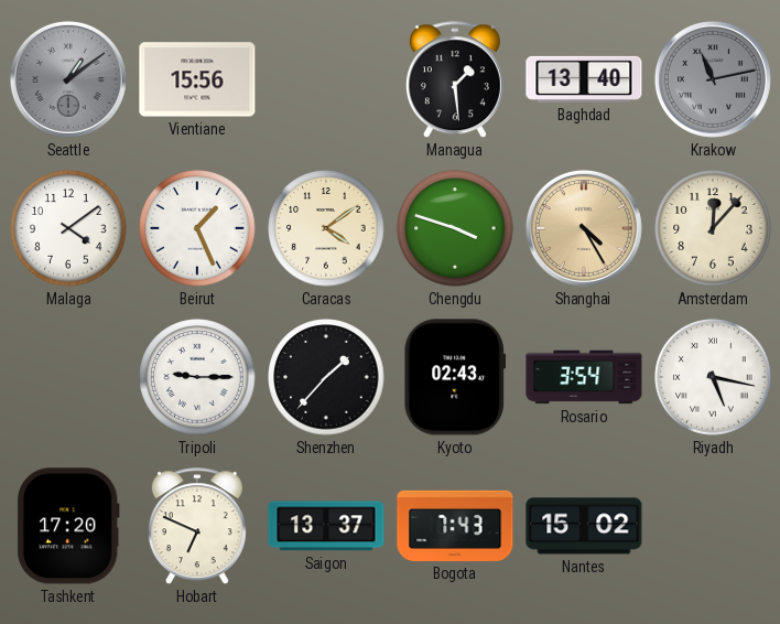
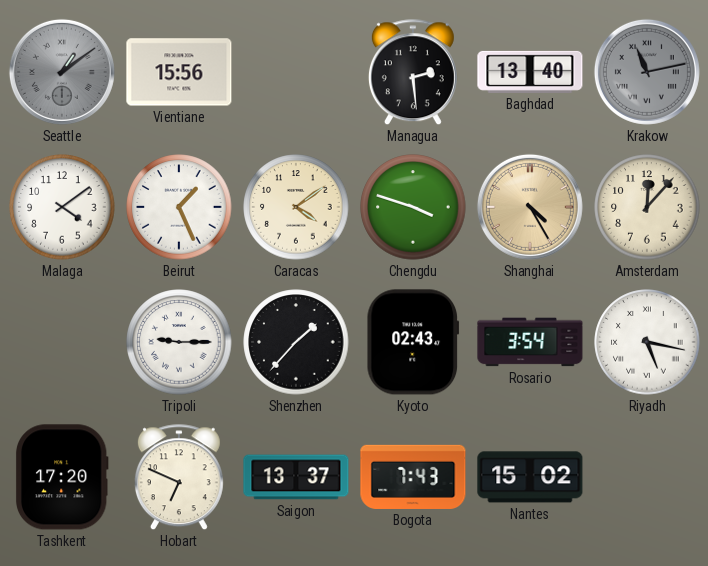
Managua: 1:29 -> 2:29
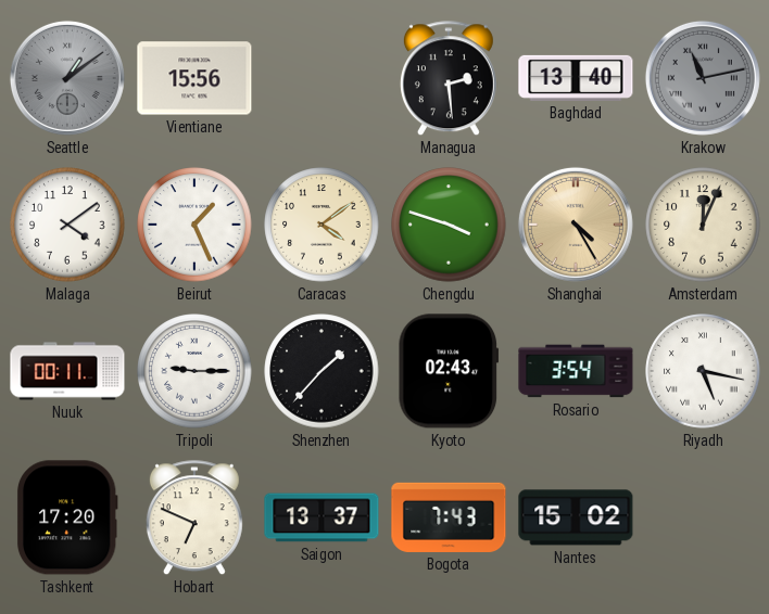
Amsterdam: 12:07 -> 12:04
Nuuk: none -> 00:11
